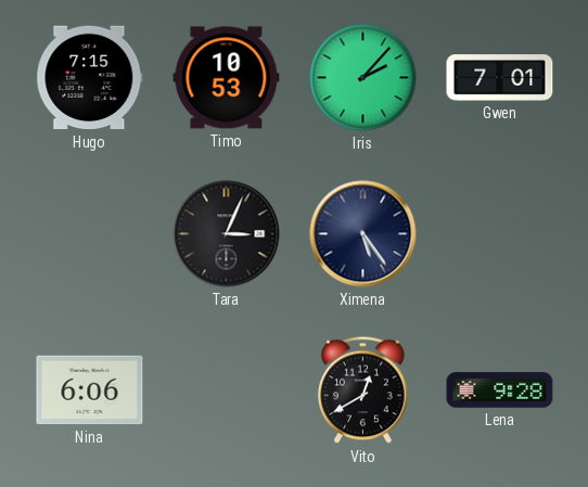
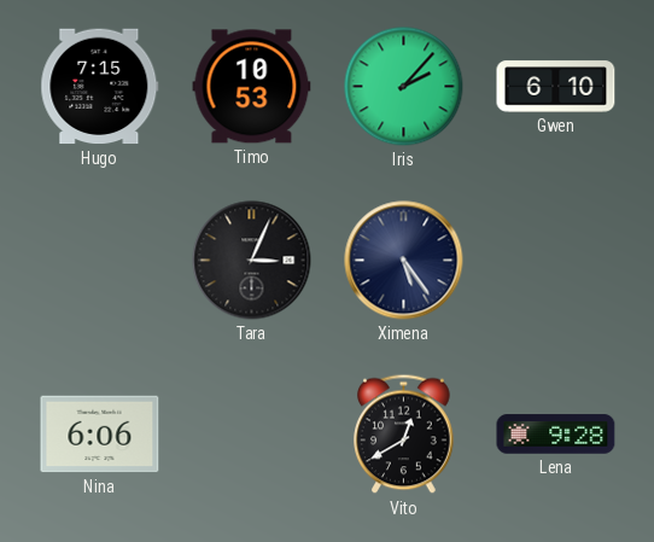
Gwen: 7:01 -> 6:10
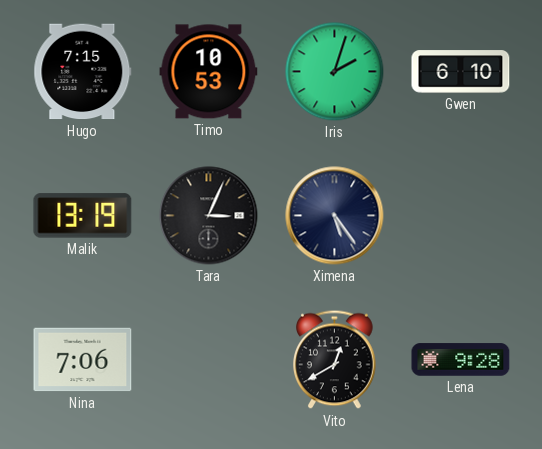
Iris: 2:07 -> 2:03
Malik: none -> 13:19
Nina: 6:06 -> 7:06
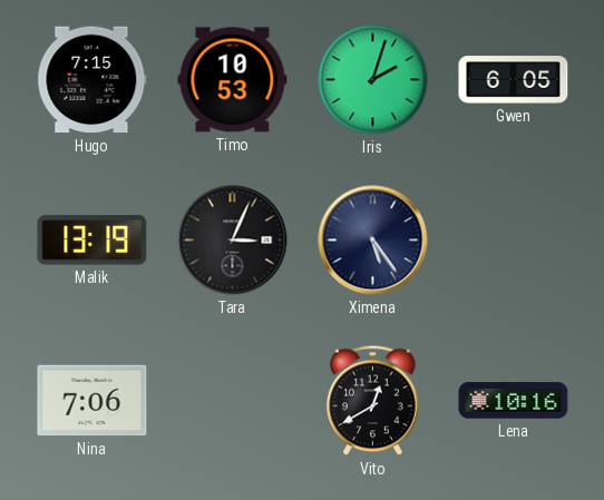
Gwen: 6:10 -> 6:05
Lena: 9:28 -> 10:16
